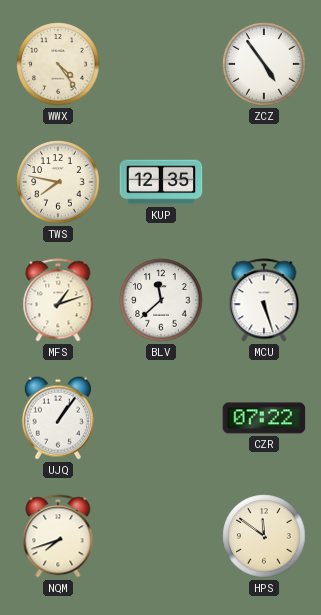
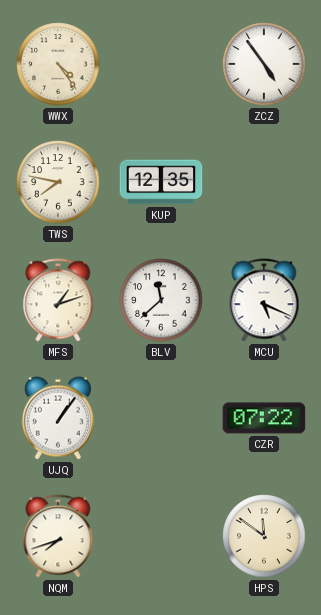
MCU: 5:27 -> 5:19
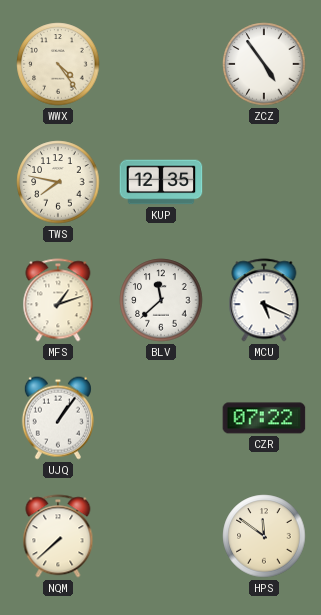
NQM: 7:42 -> 7:38
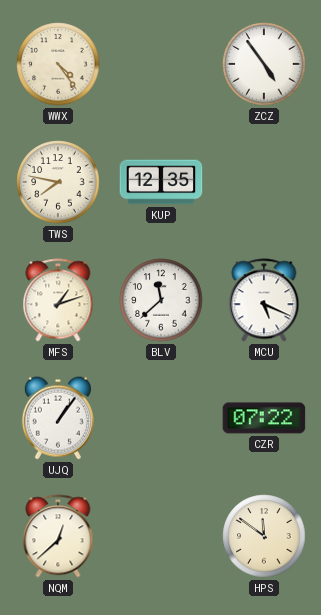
NQM: 7:38 -> 12:38
